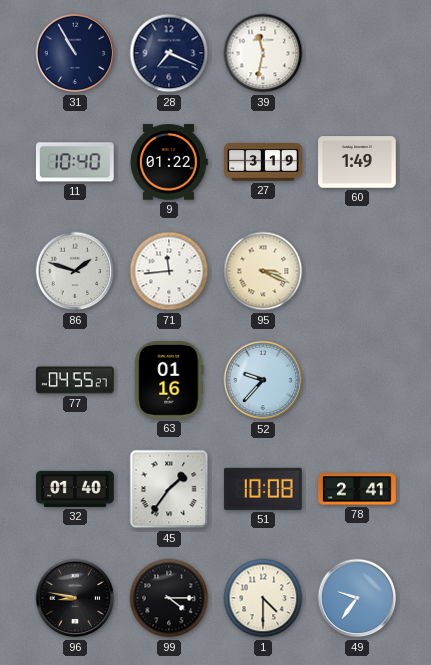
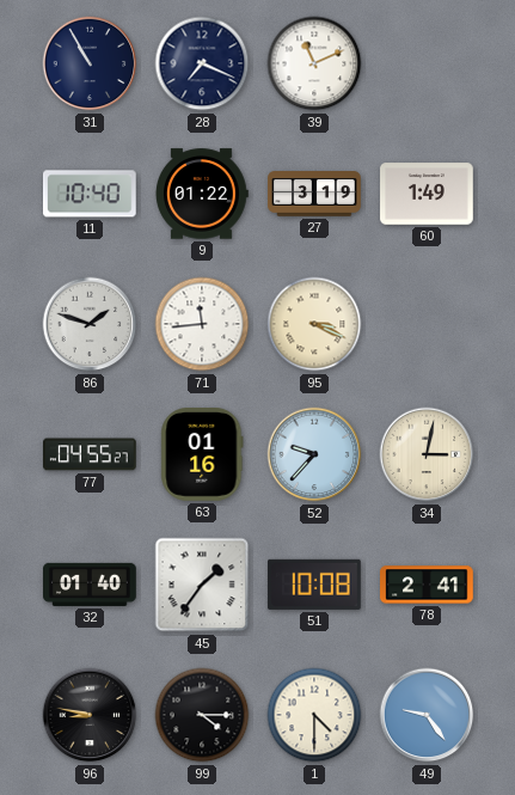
39: 11:32 -> 11:11
34: none -> 3:02
49: 9:36 -> 9:24
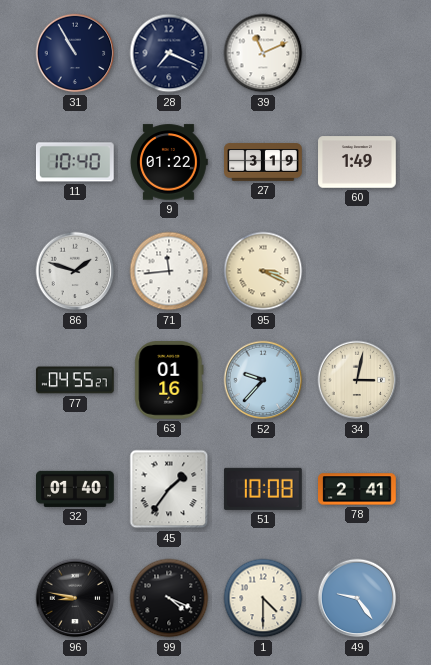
99: 4:15 -> 4:19
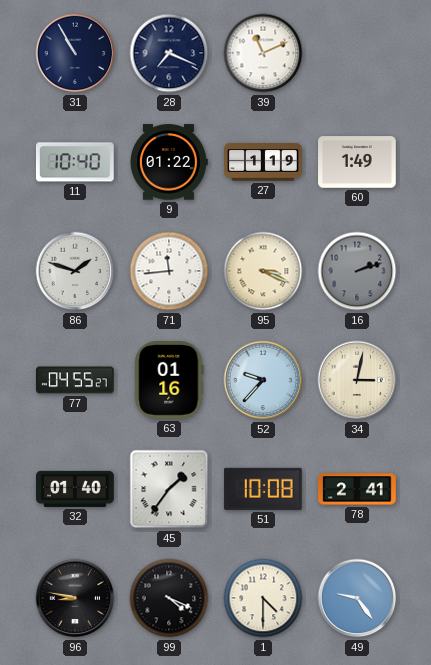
27: 3:19 -> 1:19
16: none -> 2:12
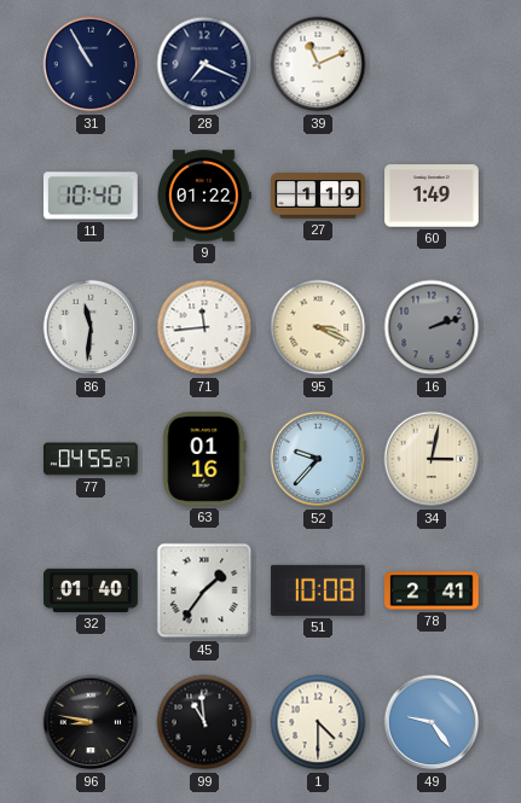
86: 1:48 -> 11:31
99: 4:19 -> 10:59
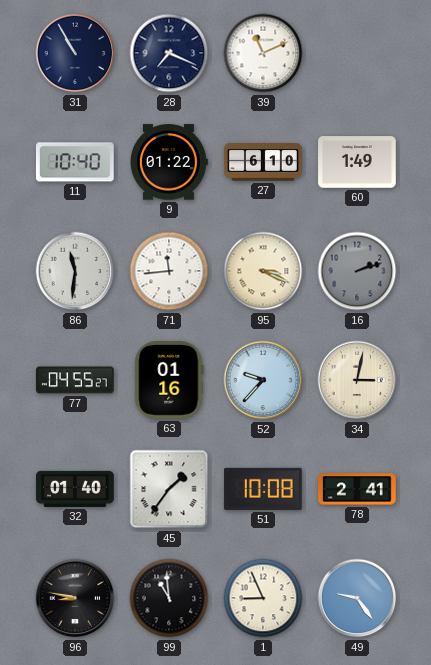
27: 1:19 -> 6:10
1: 4:30 -> 8:56
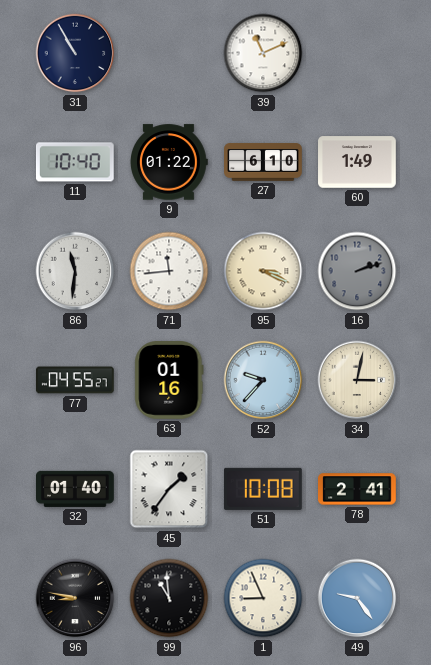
28: 7:19 -> none
